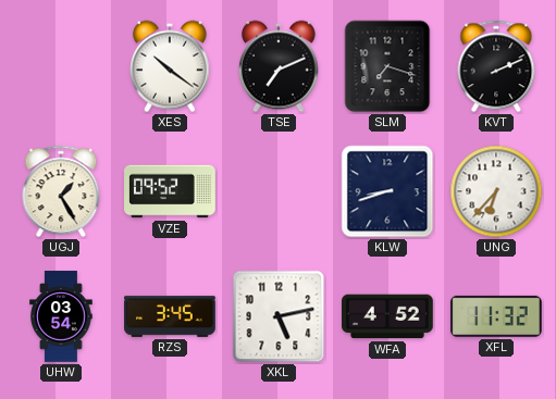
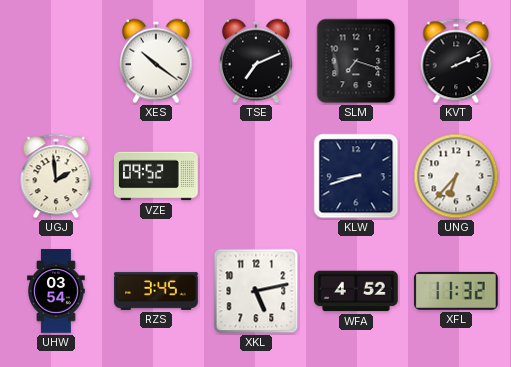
UGJ: 1:25 -> 1:59
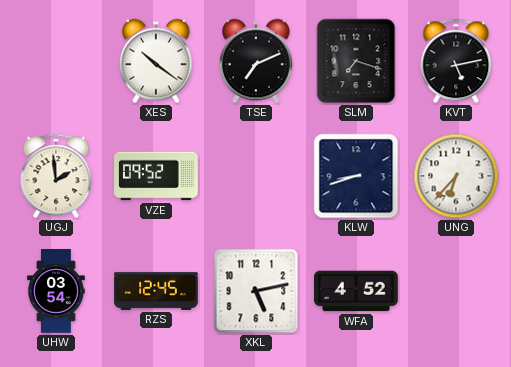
KVT: 2:11 -> 5:13
RZS: 3:45 -> 12:45
XFL: 11:32 -> none
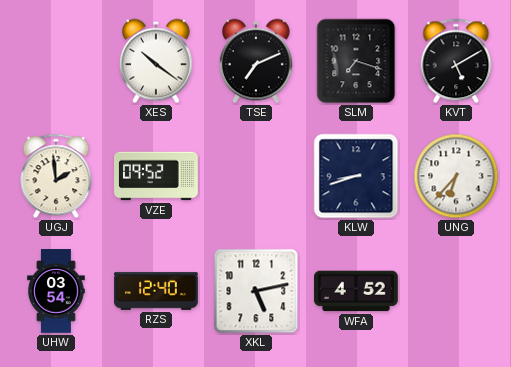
KVT: 5:13 -> 5:10
RZS: 12:45 -> 12:40
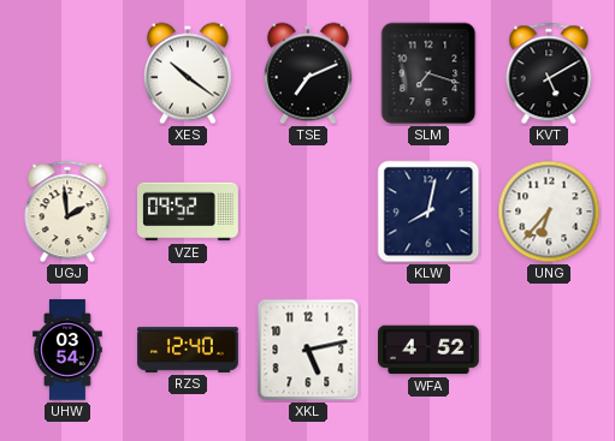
KLW: 8:42 -> 8:02
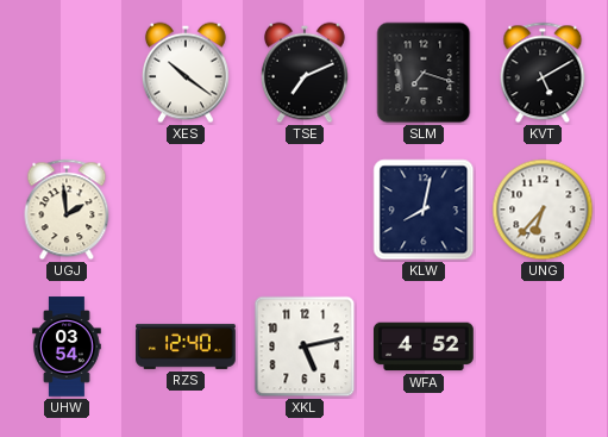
VZE: 09:52 -> none
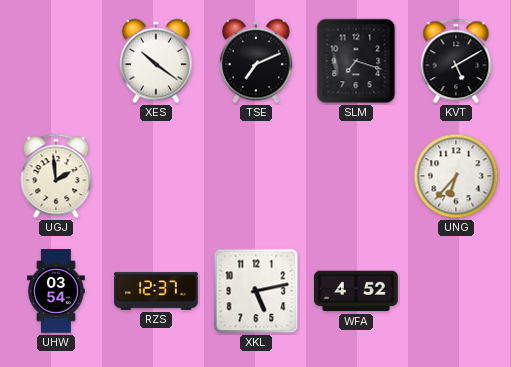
KLW: 8:02 -> none
RZS: 12:40 -> 12:37
